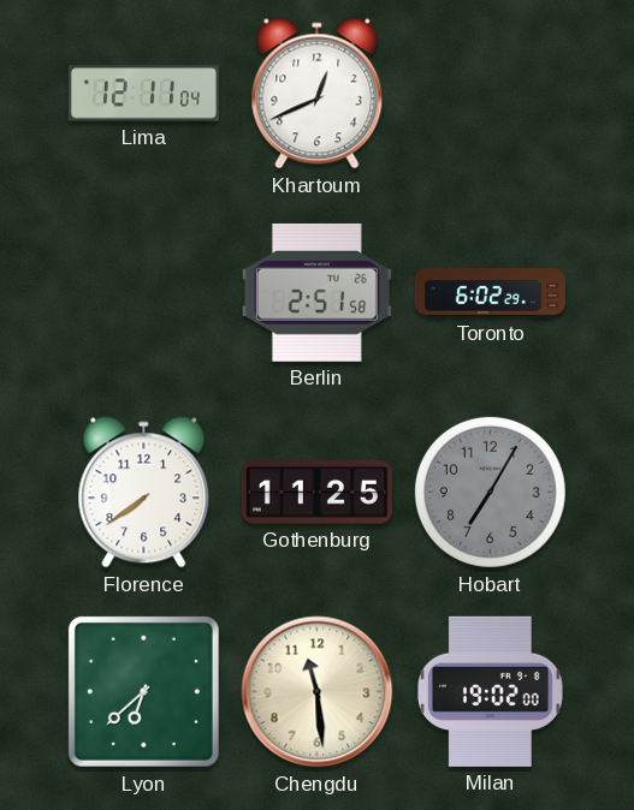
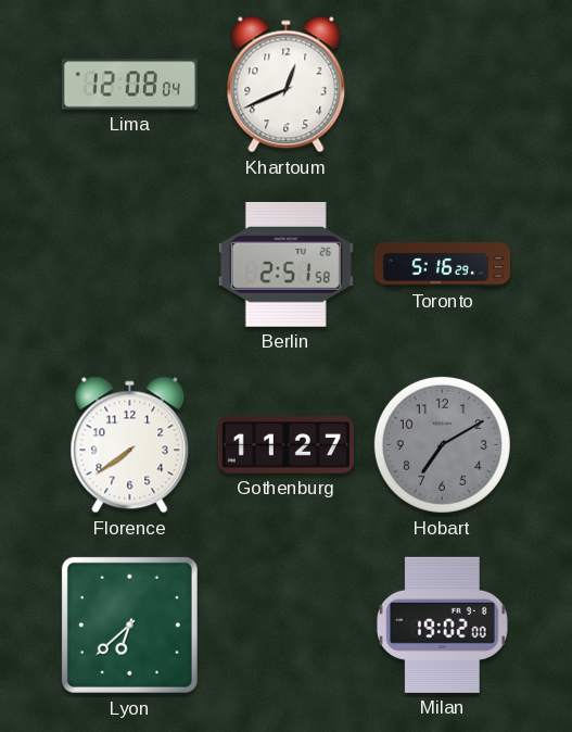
Lima: 12:11 -> 12:08
Toronto: 6:02 -> 5:16
Gothenburg: 11:25 -> 11:27
Hobart: 7:05 -> 7:10
Chengdu: 11:29 -> none
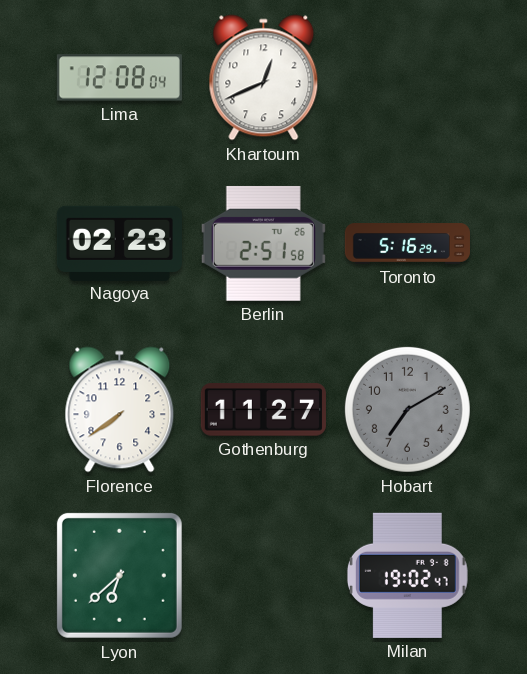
Nagoya: none -> 02:23
Milan: 19:02:00 -> 19:02:47
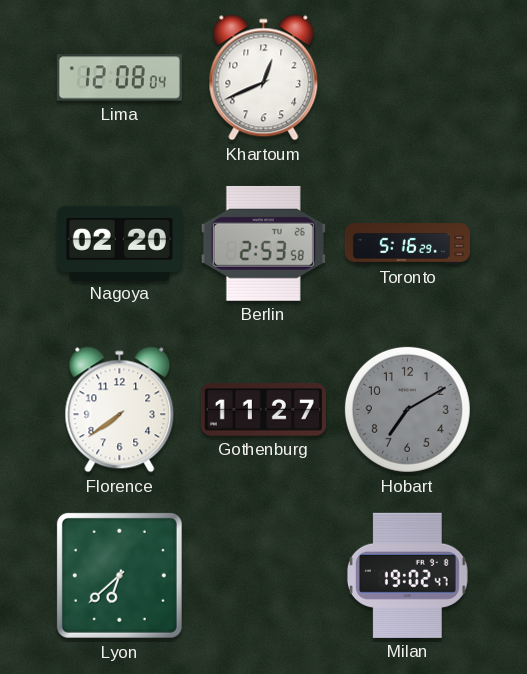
Nagoya: 02:23 -> 02:20
Berlin: 2:51 -> 2:53
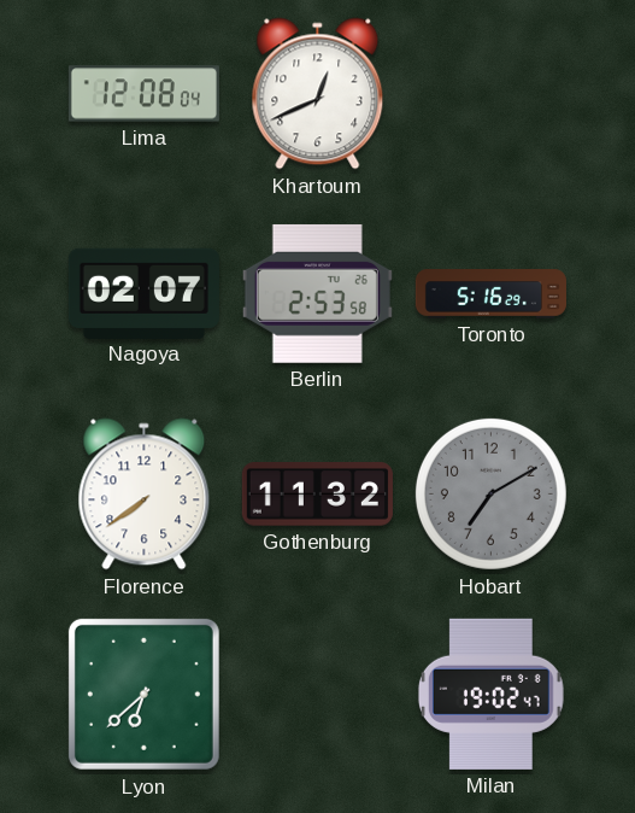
Nagoya: 02:20 -> 02:07
Gothenburg: 11:27 -> 11:32
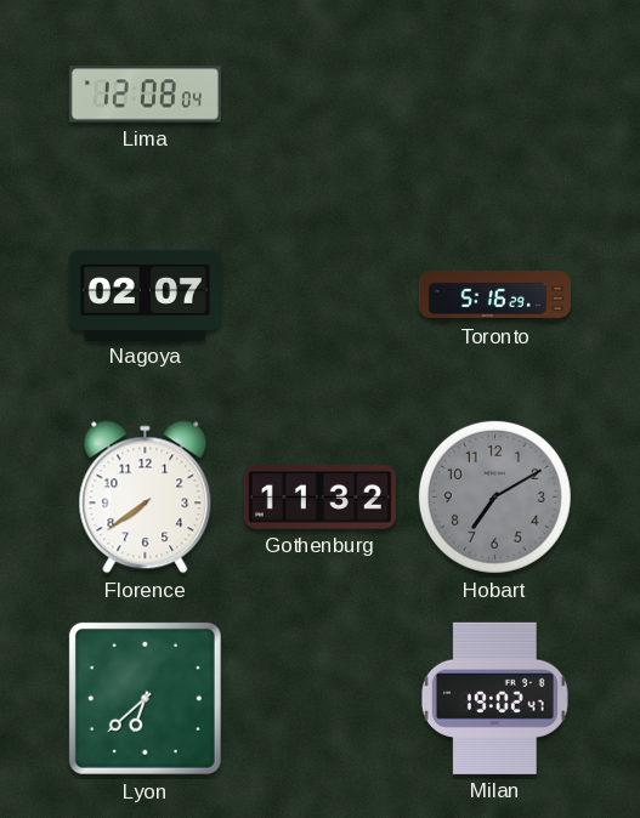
Khartoum: 12:41 -> none
Berlin: 2:53 -> none
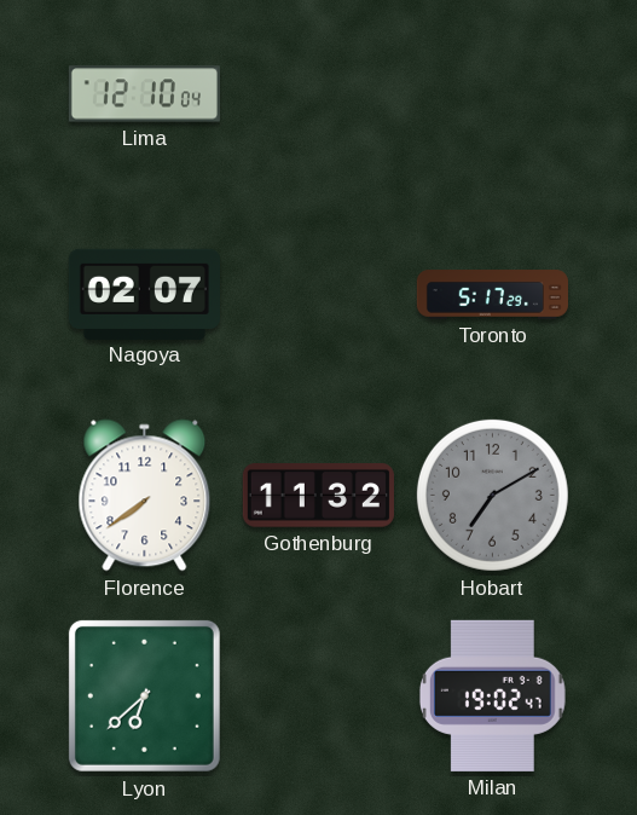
Lima: 12:08 -> 12:10
Toronto: 5:16 -> 5:17
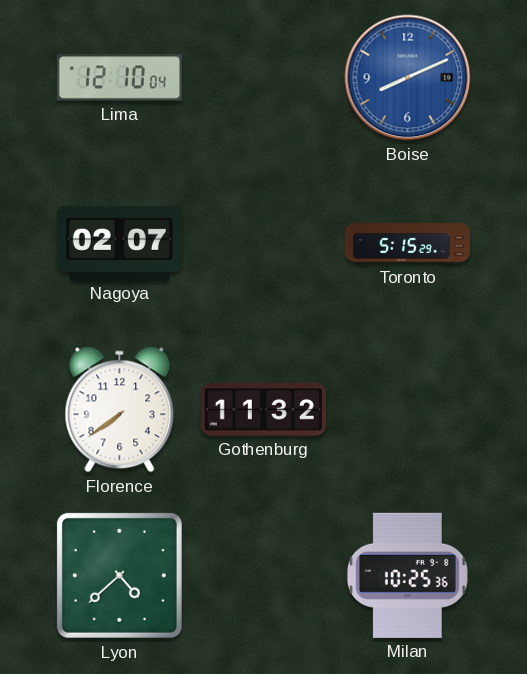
Boise: none -> 8:11
Toronto: 5:17 -> 5:15
Hobart: 7:10 -> none
Lyon: 6:38 -> 4:38
Milan: 19:02 -> 10:25
